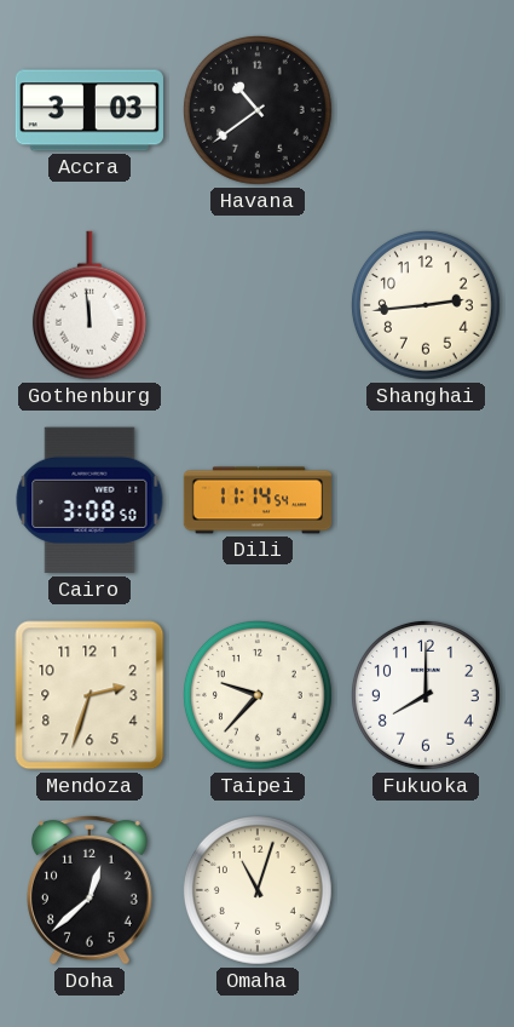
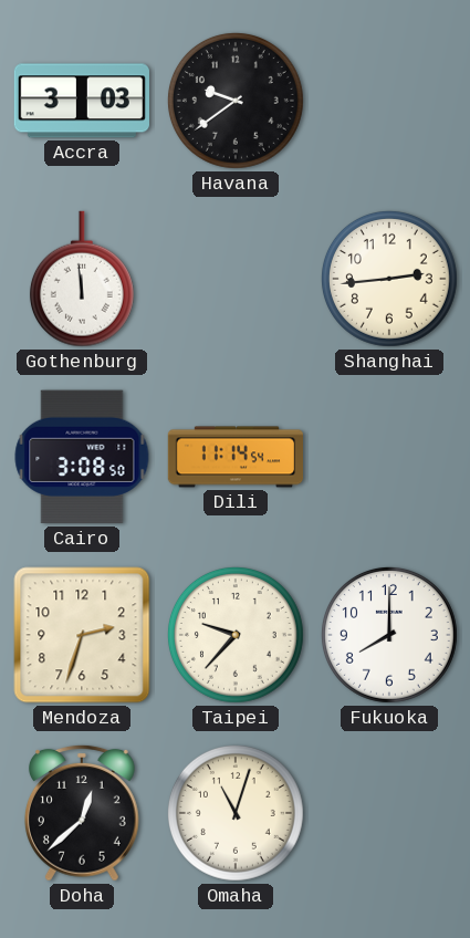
Havana: 10:39 -> 9:39
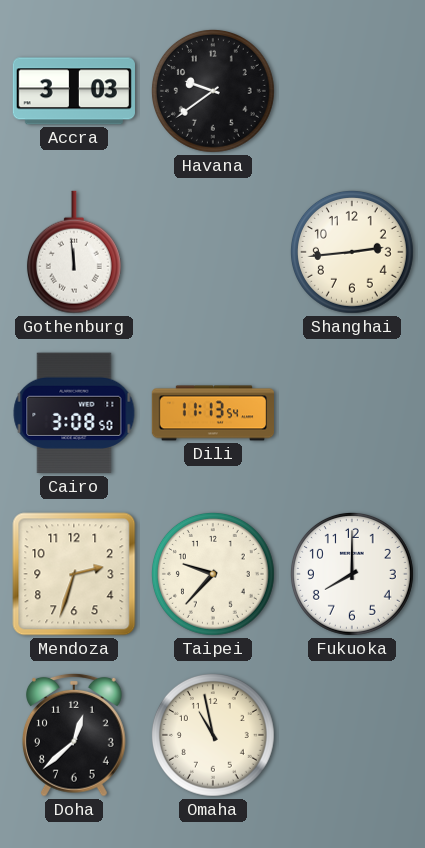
Dili: 11:14 -> 11:13
Omaha: 11:03 -> 10:58
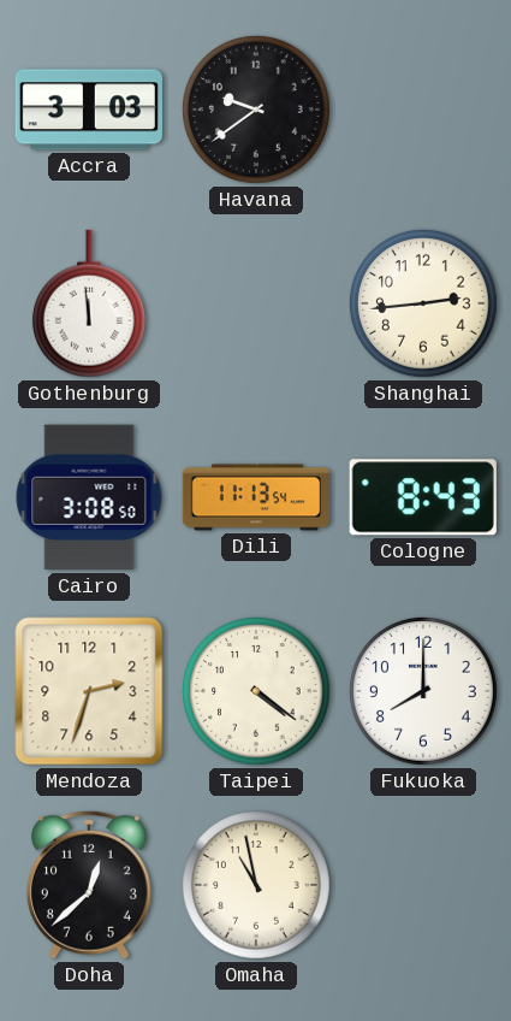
Cologne: none -> 8:43
Taipei: 9:37 -> 4:21
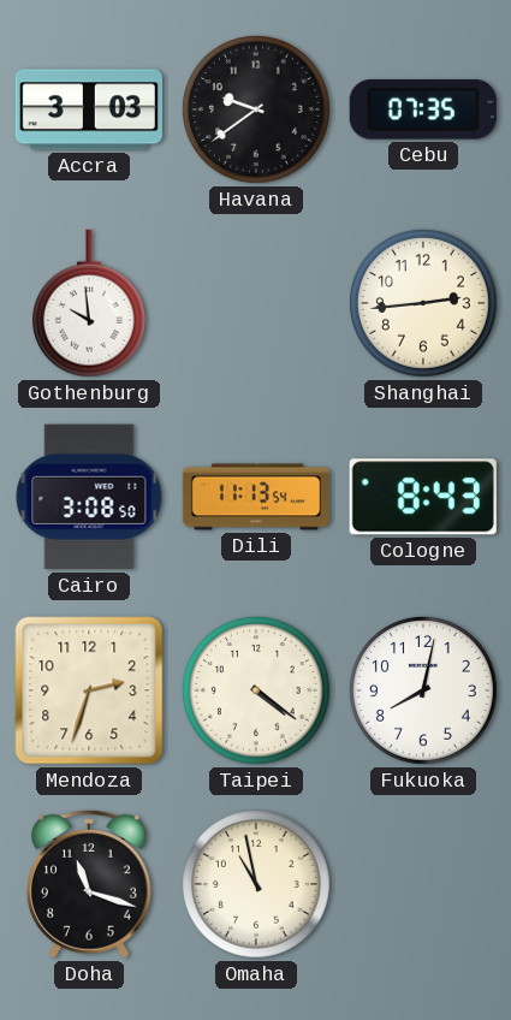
Cebu: none -> 07:35
Gothenburg: 11:59 -> 9:59
Fukuoka: 8:00 -> 8:02
Doha: 12:38 -> 11:18
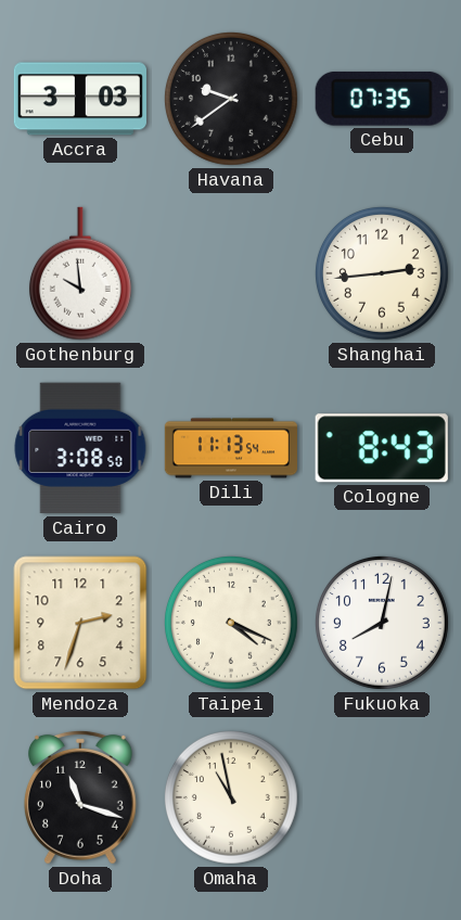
Taipei: 4:21 -> 4:19
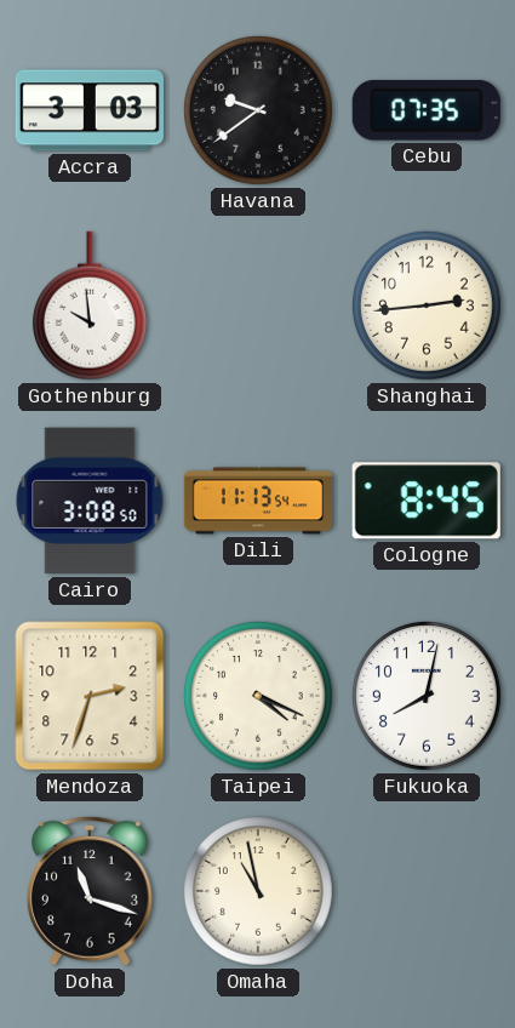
Cologne: 8:43 -> 8:45
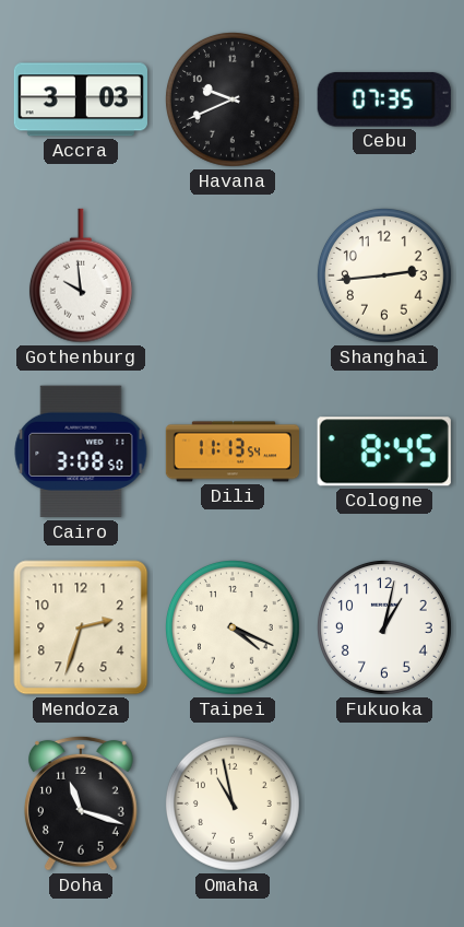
Havana: 9:39 -> 9:41
Fukuoka: 8:02 -> 1:02
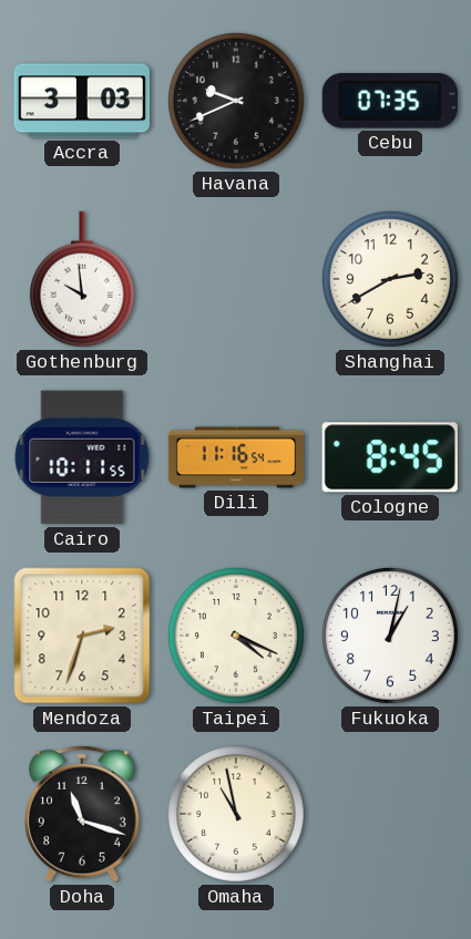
Shanghai: 2:44 -> 2:40
Cairo: 3:08 -> 10:11
Dili: 11:13 -> 11:16
